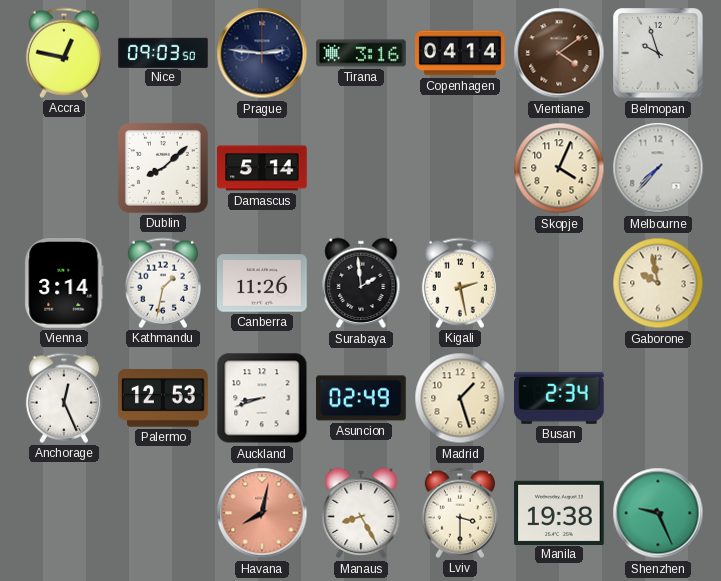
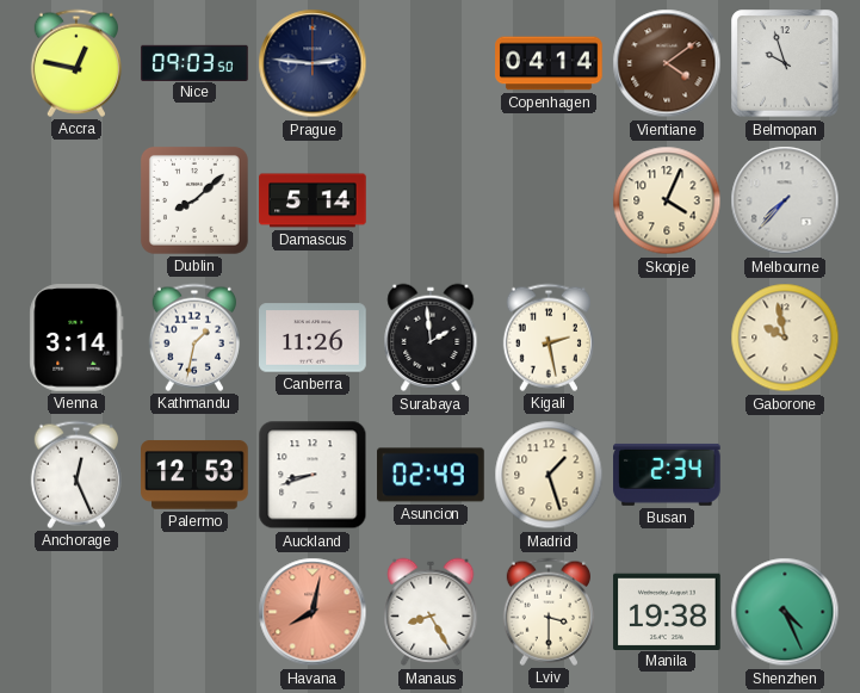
Tirana: 3:16 -> none
Shenzhen: 9:26 -> 4:26
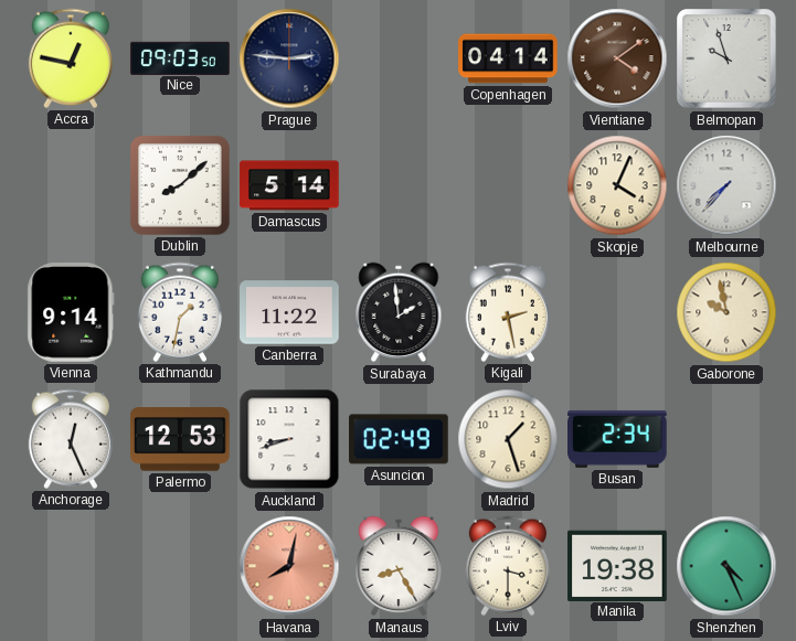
Vienna: 3:14 -> 9:14
Canberra: 11:26 -> 11:22
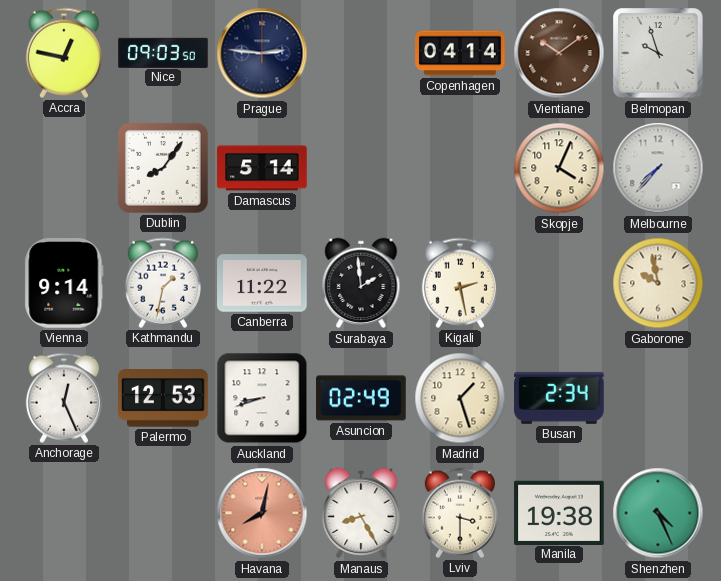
Vientiane: 4:09 -> 10:09
Dublin: 8:08 -> 8:06
